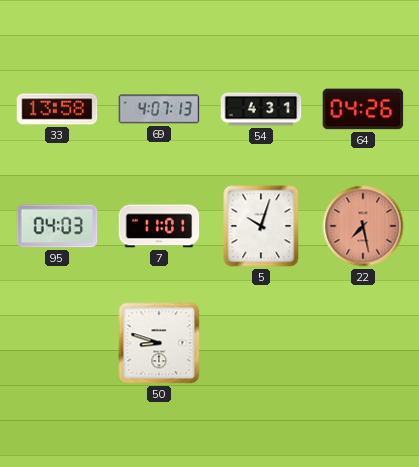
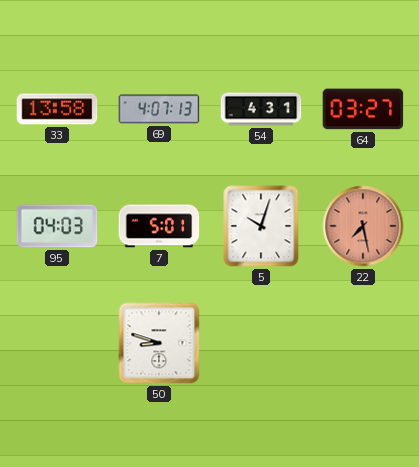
64: 04:26 -> 03:27
7: 11:01 -> 5:01
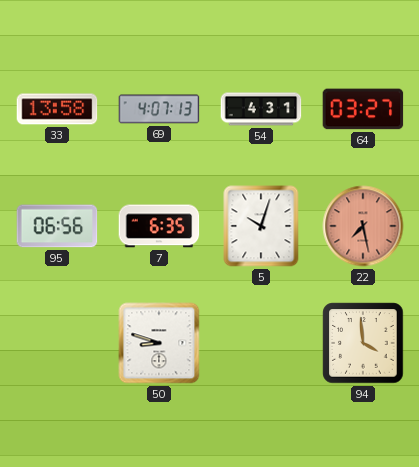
95: 04:03 -> 06:56
7: 5:01 -> 6:35
94: none -> 3:59
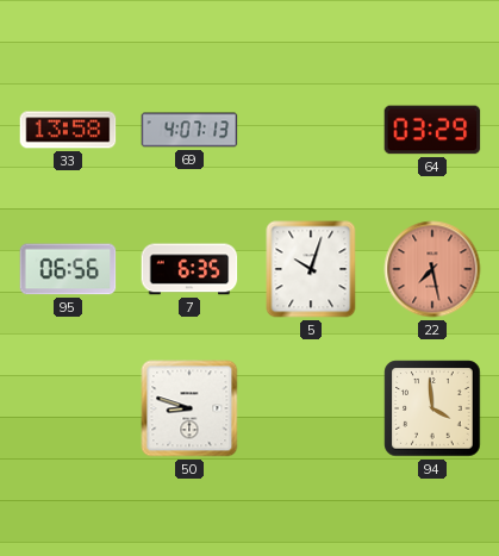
54: 4:31 -> none
64: 03:27 -> 03:29
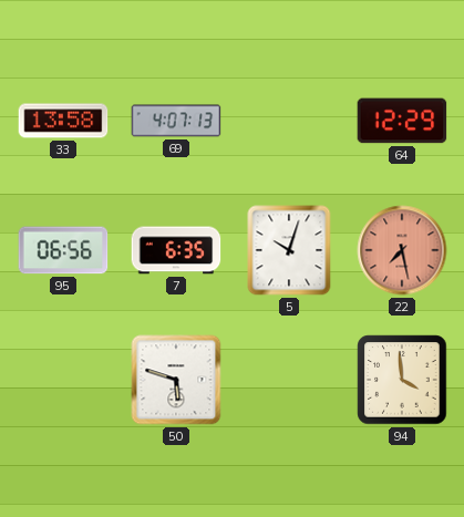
64: 03:29 -> 12:29
50: 8:48 -> 5:48
